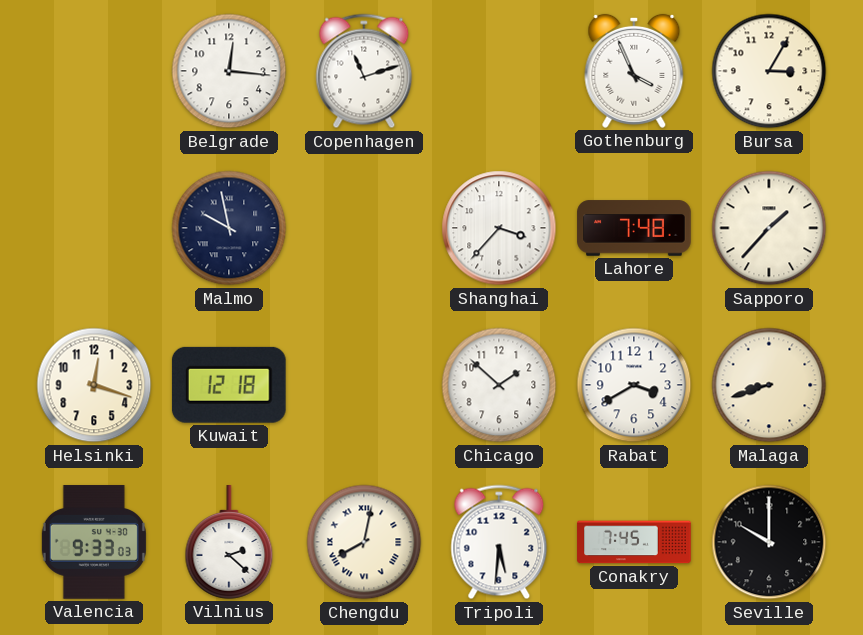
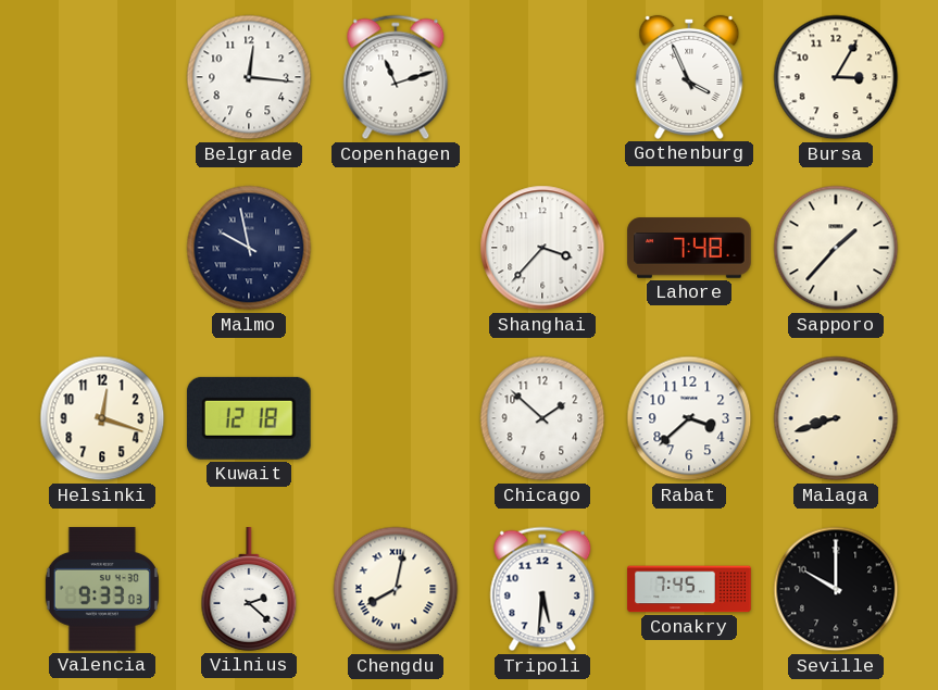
Rabat: 3:40 -> 3:38
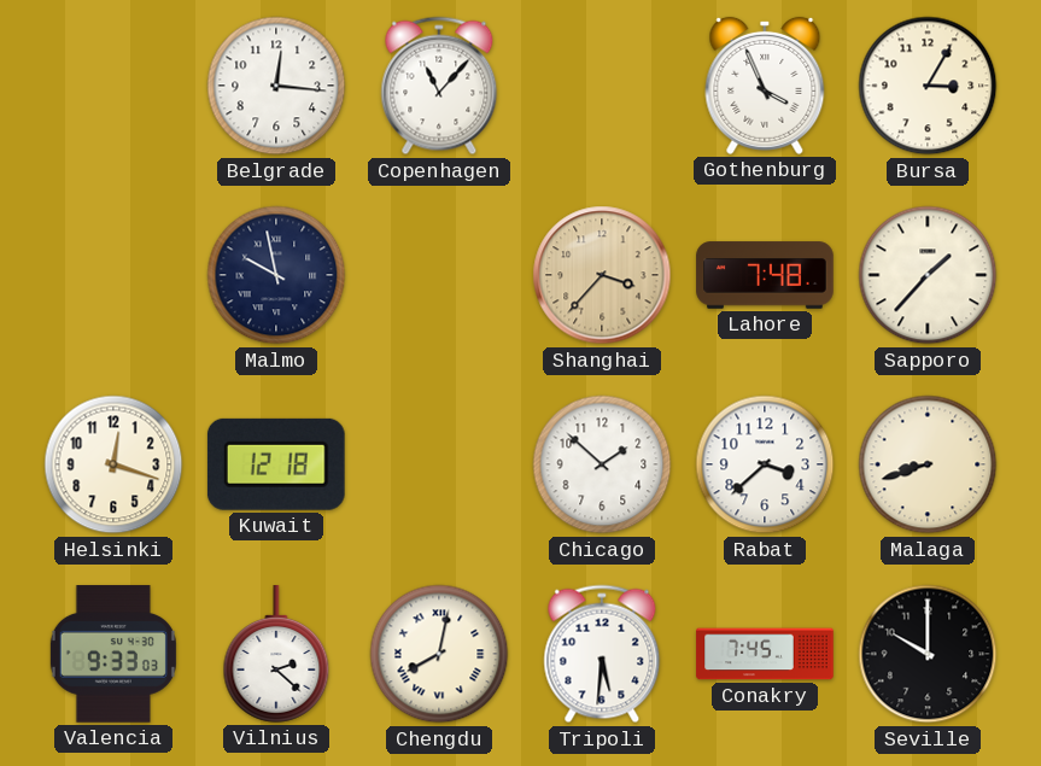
Copenhagen: 11:12 -> 11:07
Shanghai dial: white -> champagne
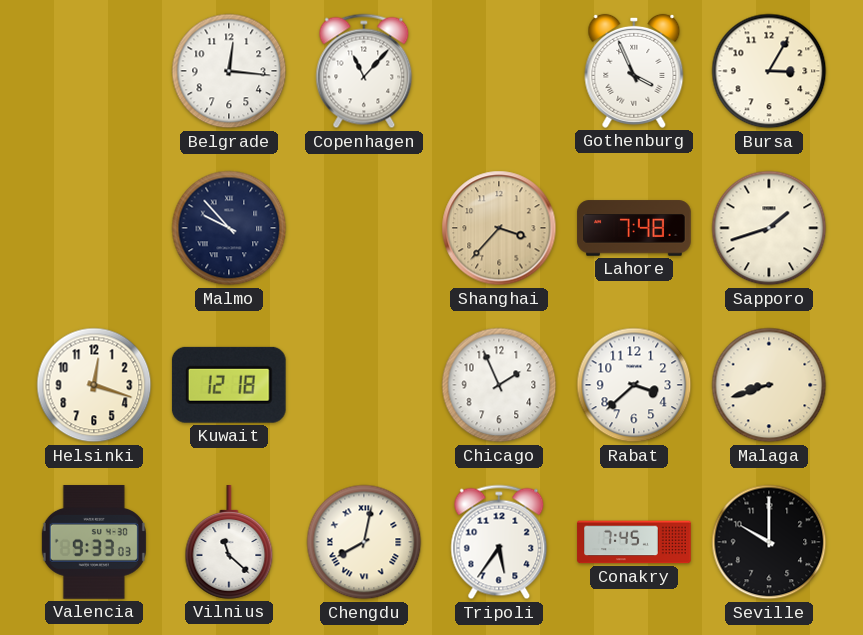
Malmo: 9:58 -> 9:53
Sapporo: 1:37 -> 1:42
Chicago: 1:52 -> 1:56
Vilnius: 2:22 -> 11:22
Tripoli: 5:31 -> 5:36
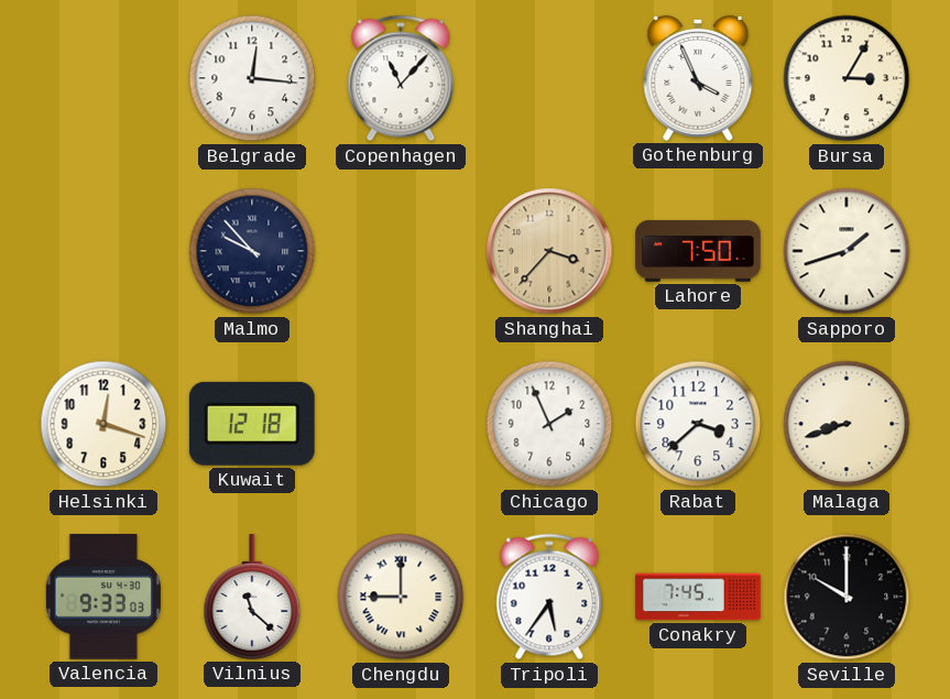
Lahore: 7:48 -> 7:50
Chengdu: 8:02 -> 9:00
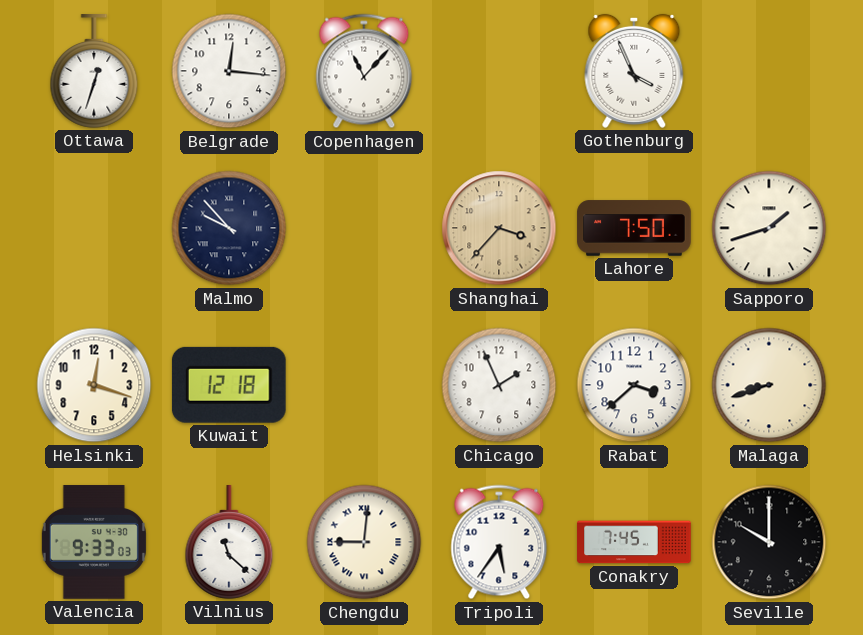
Ottawa: none -> 12:33
Bursa: 3:05 -> none
Chengdu: 9:00 -> 9:01
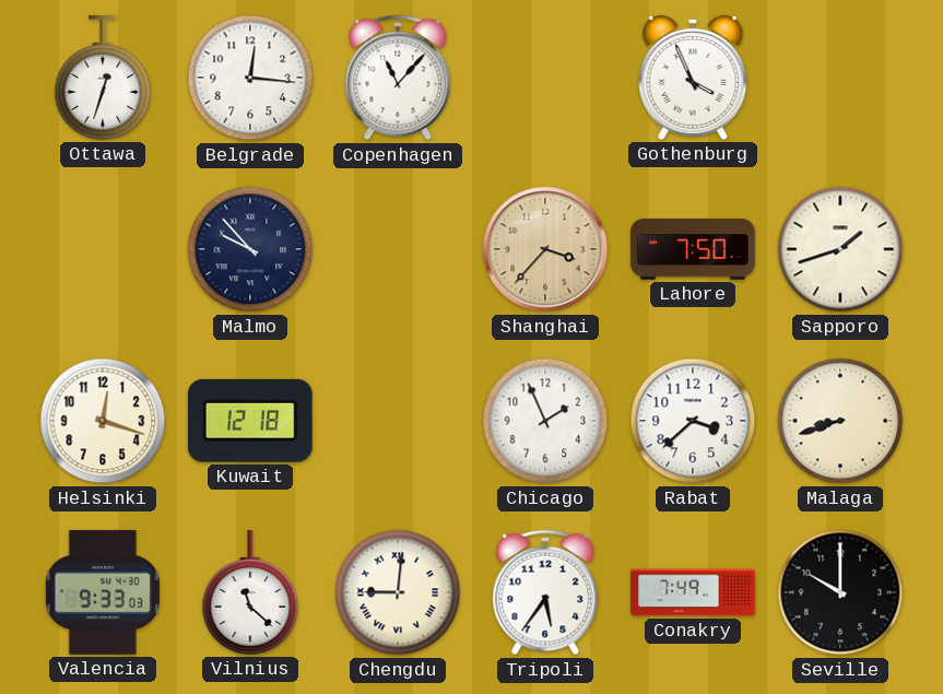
Conakry: 7:45 -> 7:49
